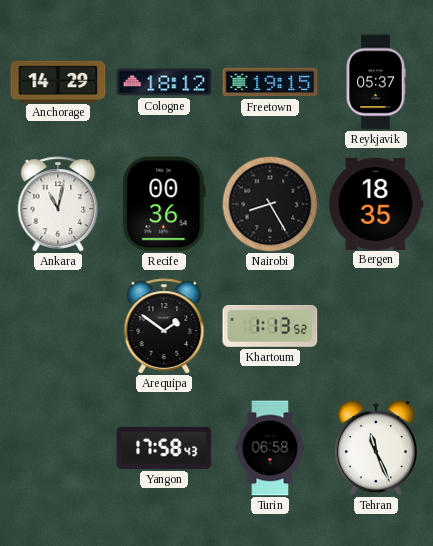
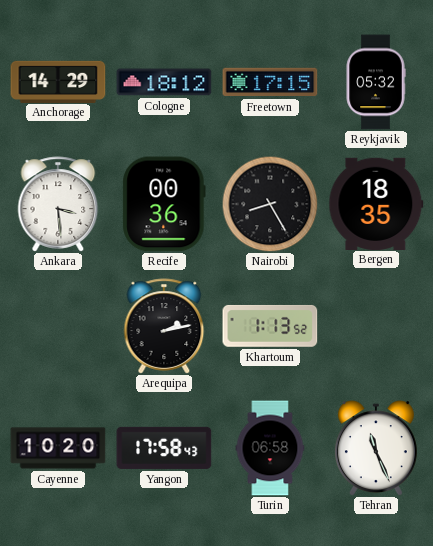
Freetown: 19:15 -> 17:15
Reykjavik: 05:37 -> 05:32
Ankara: 11:02 -> 3:29
Arequipa: 1:51 -> 2:13
Cayenne: none -> 10:20
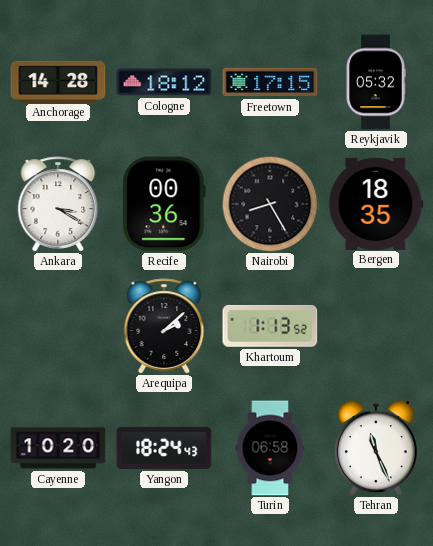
Anchorage: 14:29 -> 14:28
Ankara: 3:29 -> 3:20
Arequipa: 2:13 -> 2:08
Yangon: 17:58 -> 18:24
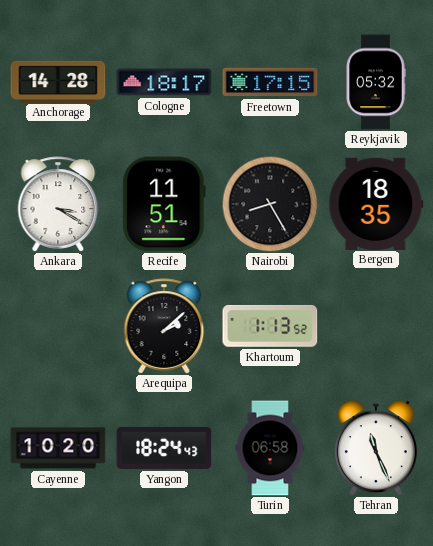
Cologne: 18:12 -> 18:17
Recife: 00:36 -> 11:51
